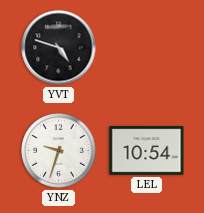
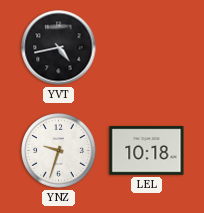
YVT: 4:48 -> 4:43
LEL: 10:54 -> 10:18
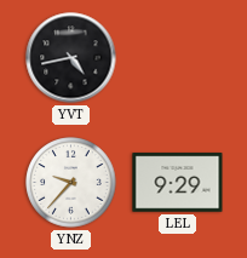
YNZ: 9:33 -> 9:37
LEL: 10:18 -> 9:29
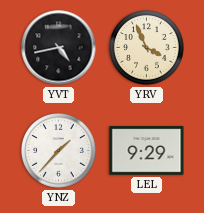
YRV: none -> 3:56
YNZ: 9:37 -> 1:37
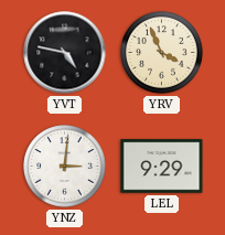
YVT: 4:43 -> 4:47
YNZ: 1:37 -> 3:01
